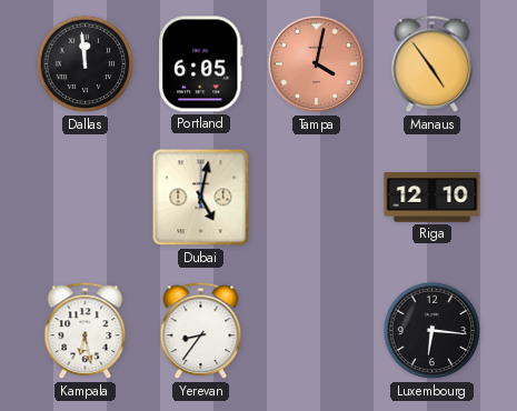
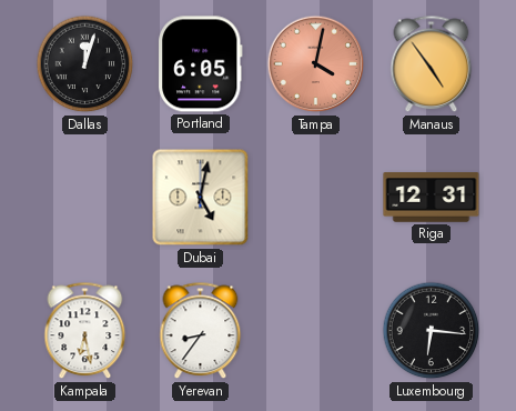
Dallas: 11:59 -> 12:03
Riga: 12:10 -> 12:31
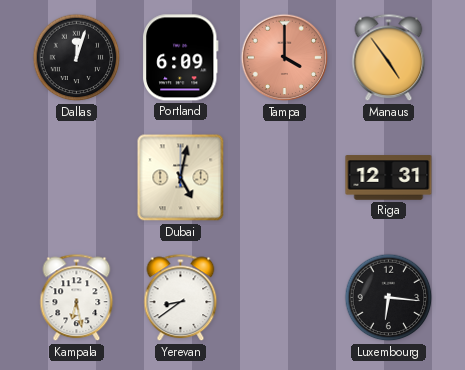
Portland: 6:05 -> 6:09
Tampa: 4:02 -> 4:00
Yerevan: 8:36 -> 8:39
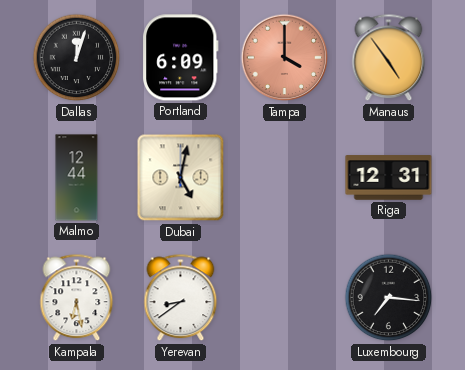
Malmo: none -> 12:44
Luxembourg: 6:16 -> 7:16
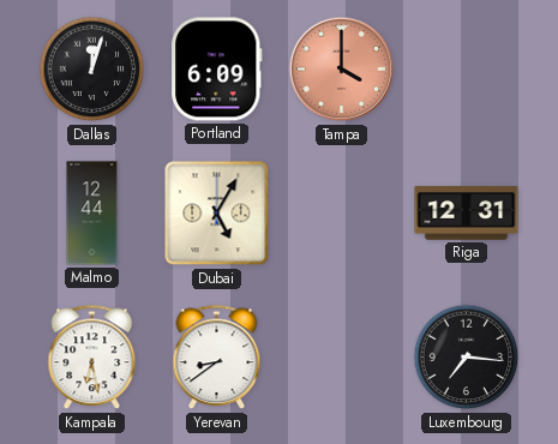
Manaus: 4:54 -> none
Dubai: 5:02 -> 5:05
